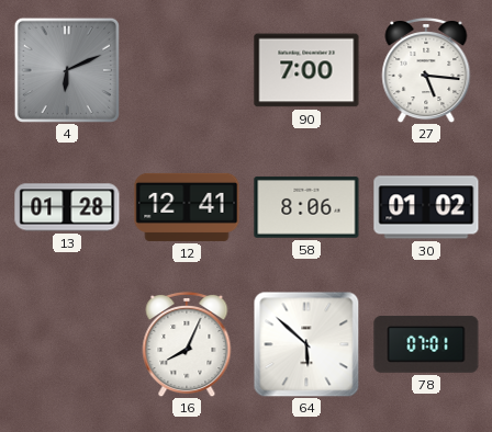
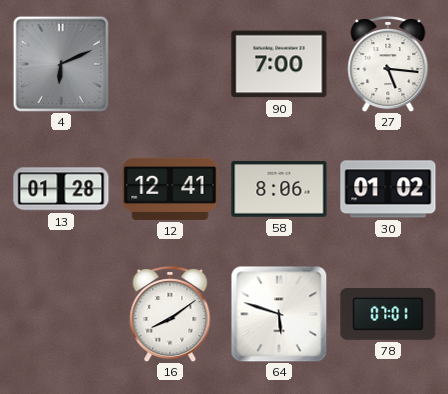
16: 8:04 -> 8:09
64: 5:52 -> 5:48
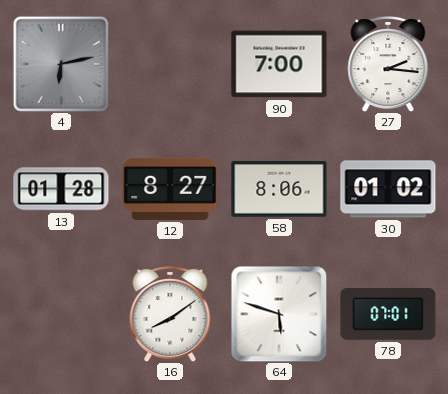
4: 6:11 -> 6:13
27: 5:16 -> 2:16
12: 12:41 -> 8:27
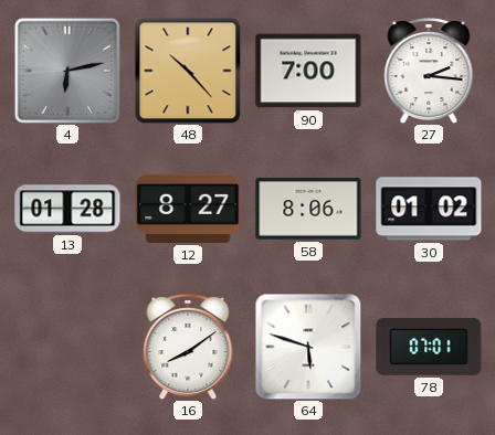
48: none -> 10:23
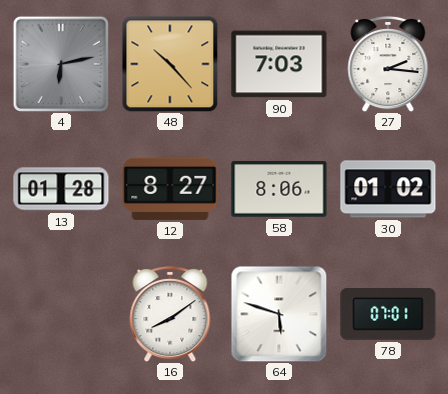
90: 7:00 -> 7:03
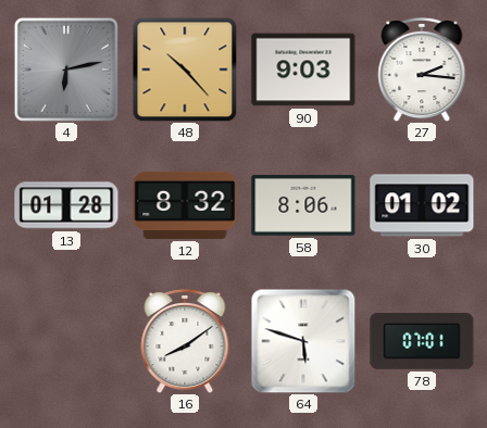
90: 7:03 -> 9:03
12: 8:27 -> 8:32
